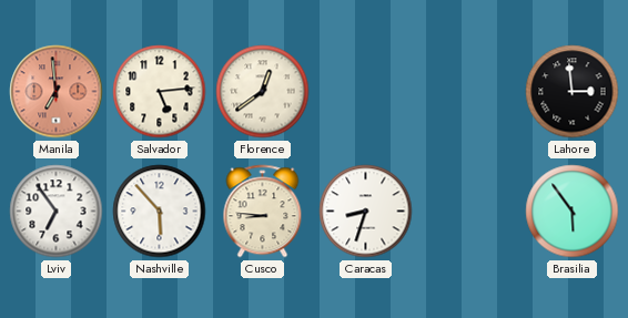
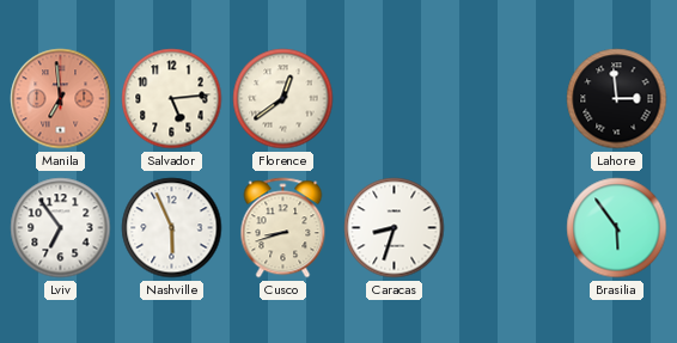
Nashville: 5:53 -> 5:56
Cusco: 8:46 -> 8:42
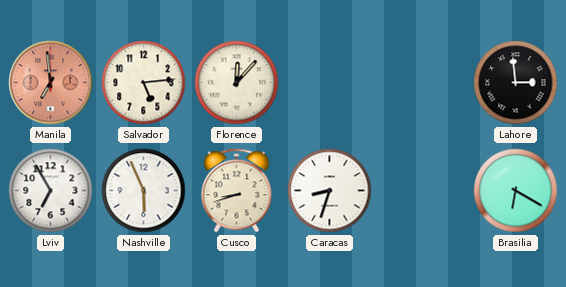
Florence: 12:39 -> 12:07
Lviv: 6:54 -> 6:55
Brasilia: 5:54 -> 6:20
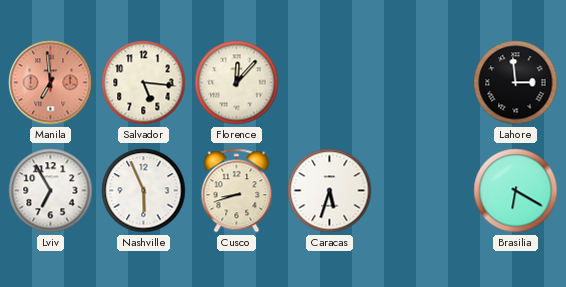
Salvador: 5:14 -> 5:16
Caracas: 8:33 -> 5:33
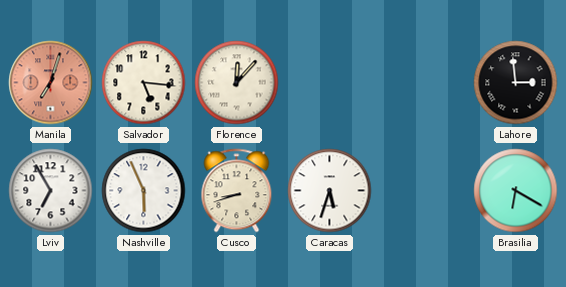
Manila: 6:59 -> 7:03
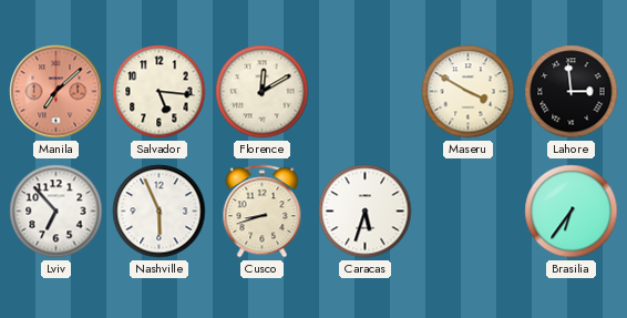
Manila: 7:03 -> 7:08
Florence: 12:07 -> 12:10
Maseru: none -> 3:50
Lviv: 6:55 -> 6:53
Brasilia: 6:20 -> 6:36
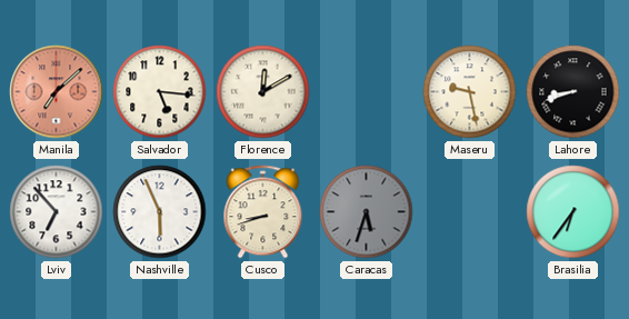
Maseru: 3:50 -> 9:28
Lahore: 2:59 -> 8:42
Caracas dial: white -> grey
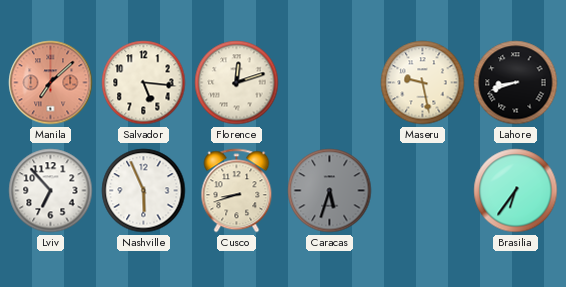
Florence: 12:10 -> 12:12
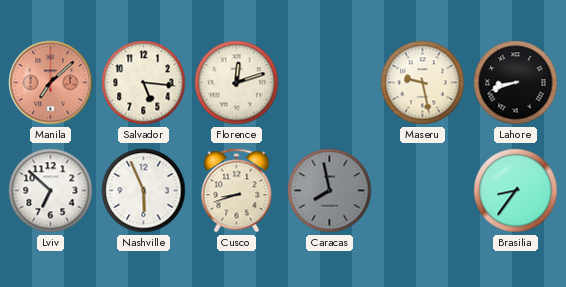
Lviv: 6:53 -> 6:52
Caracas: 5:33 -> 7:58
Brasilia: 6:36 -> 8:36
